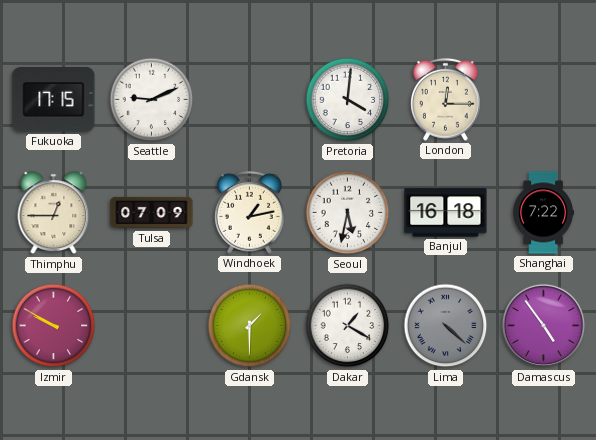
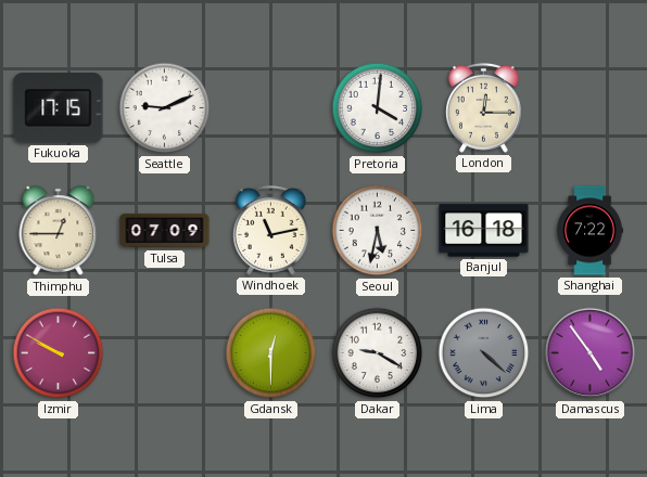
Windhoek: 1:13 -> 11:13
Gdansk: 1:30 -> 12:30
Dakar: 1:20 -> 9:20
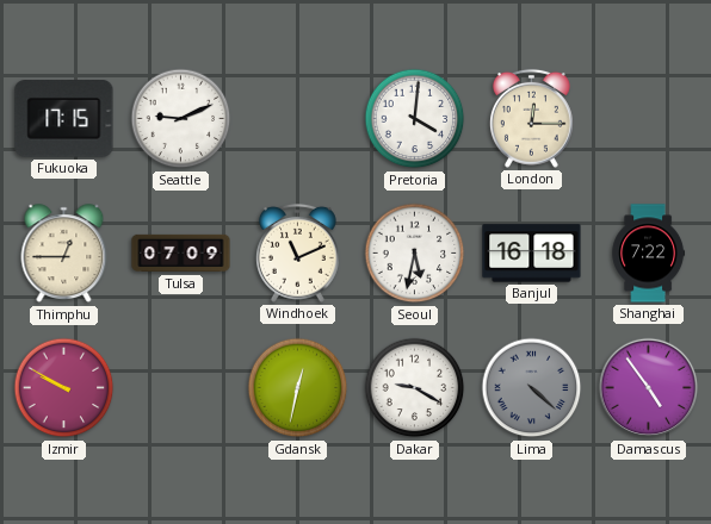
Windhoek: 11:13 -> 11:11
Gdansk: 12:30 -> 12:32
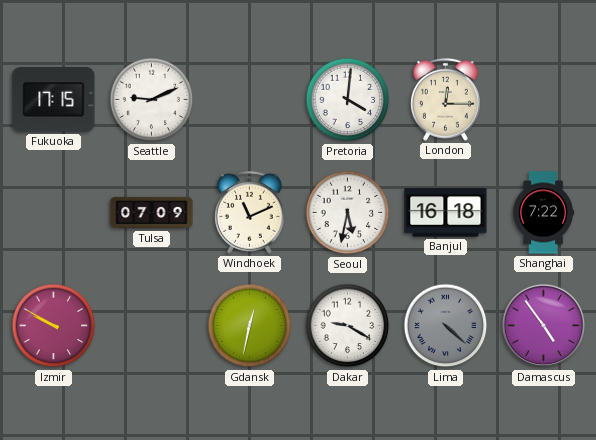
Thimphu: 12:45 -> none
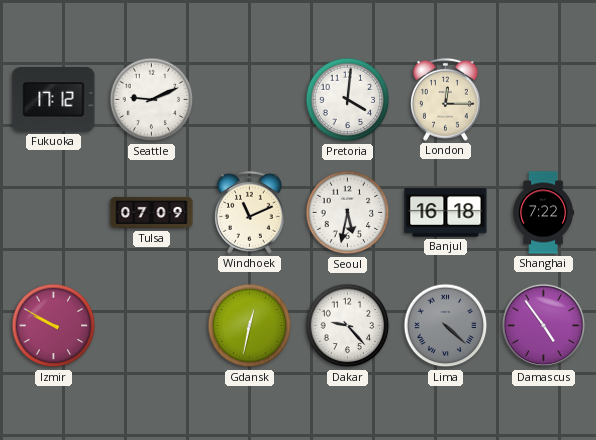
Fukuoka: 17:15 -> 17:12
Dakar: 9:20 -> 9:23
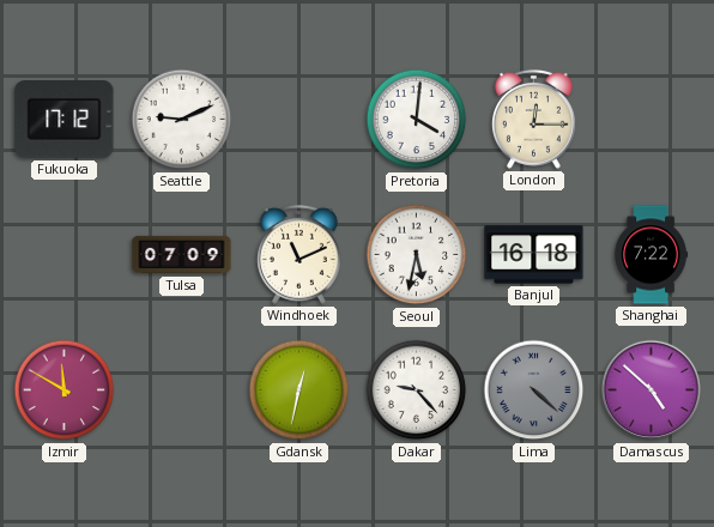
Izmir: 9:50 -> 11:50
Damascus: 4:54 -> 4:52
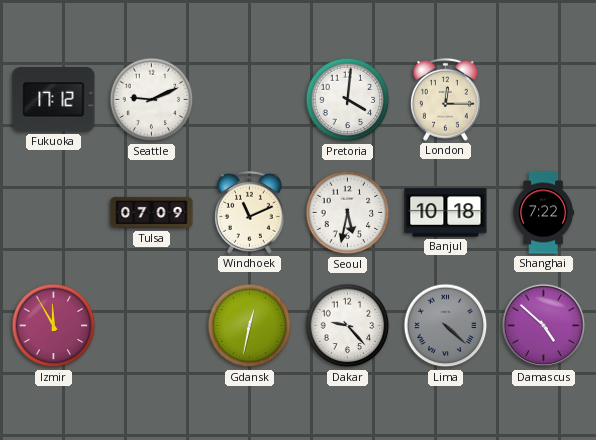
Banjul: 16:18 -> 10:18
Izmir: 11:50 -> 11:55
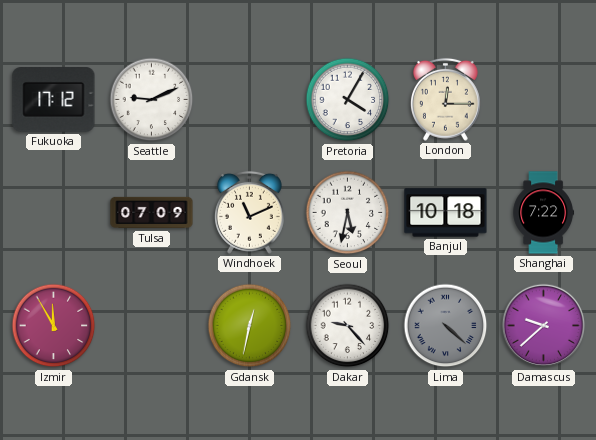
Pretoria: 4:01 -> 4:05
Damascus: 4:52 -> 9:38
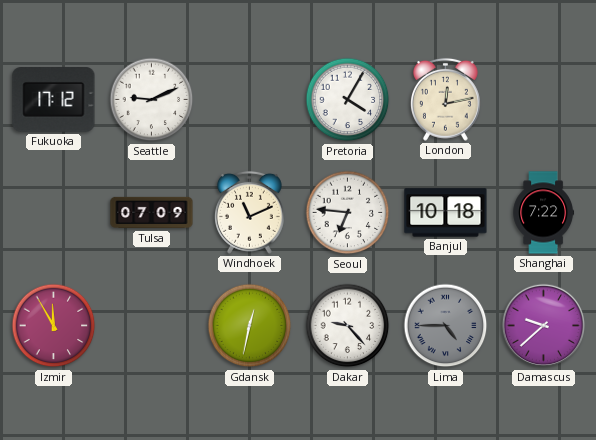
London: 12:15 -> 12:13
Seoul: 5:32 -> 6:46
Lima: 4:22 -> 4:45
